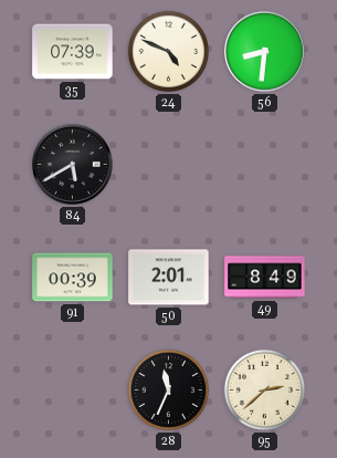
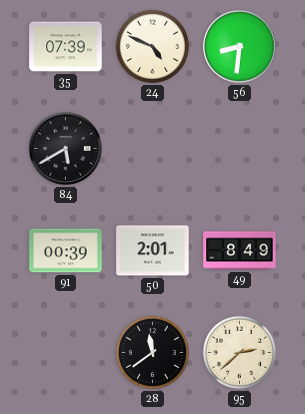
28: 11:34 -> 11:39
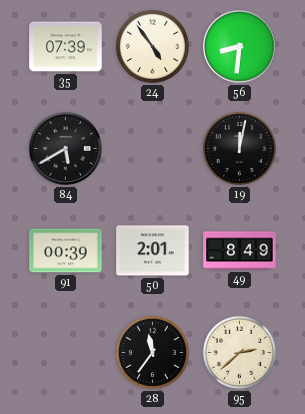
24: 4:49 -> 4:54
19: none -> 12:02
28: 11:39 -> 11:36
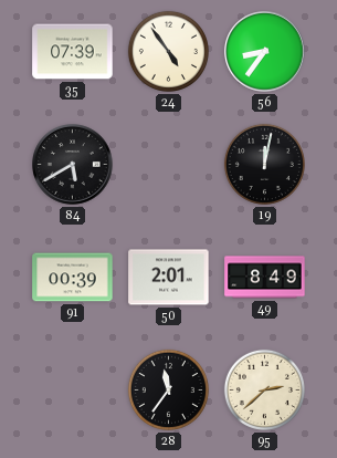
56: 8:31 -> 8:36
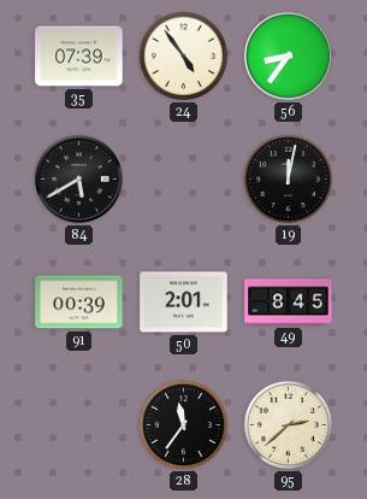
49: 8:49 -> 8:45
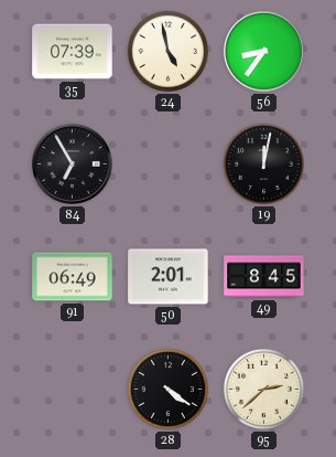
24: 4:54 -> 4:58
84: 5:40 -> 6:55
91: 00:39 -> 06:49
28: 11:36 -> 4:21
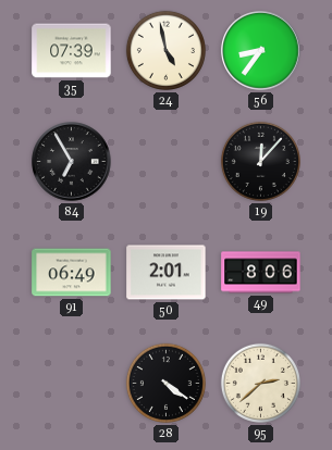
19: 12:02 -> 12:07
49: 8:45 -> 8:06
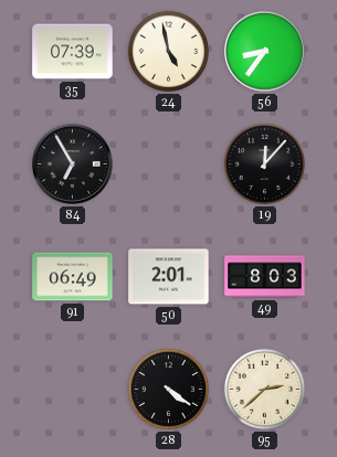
49: 8:06 -> 8:03
